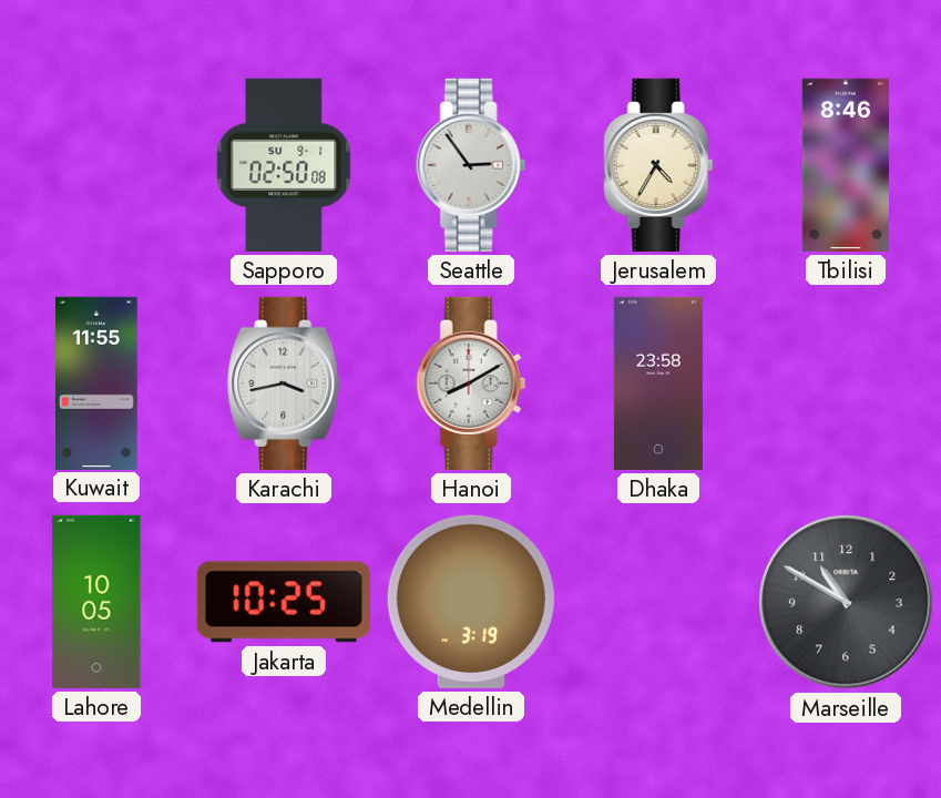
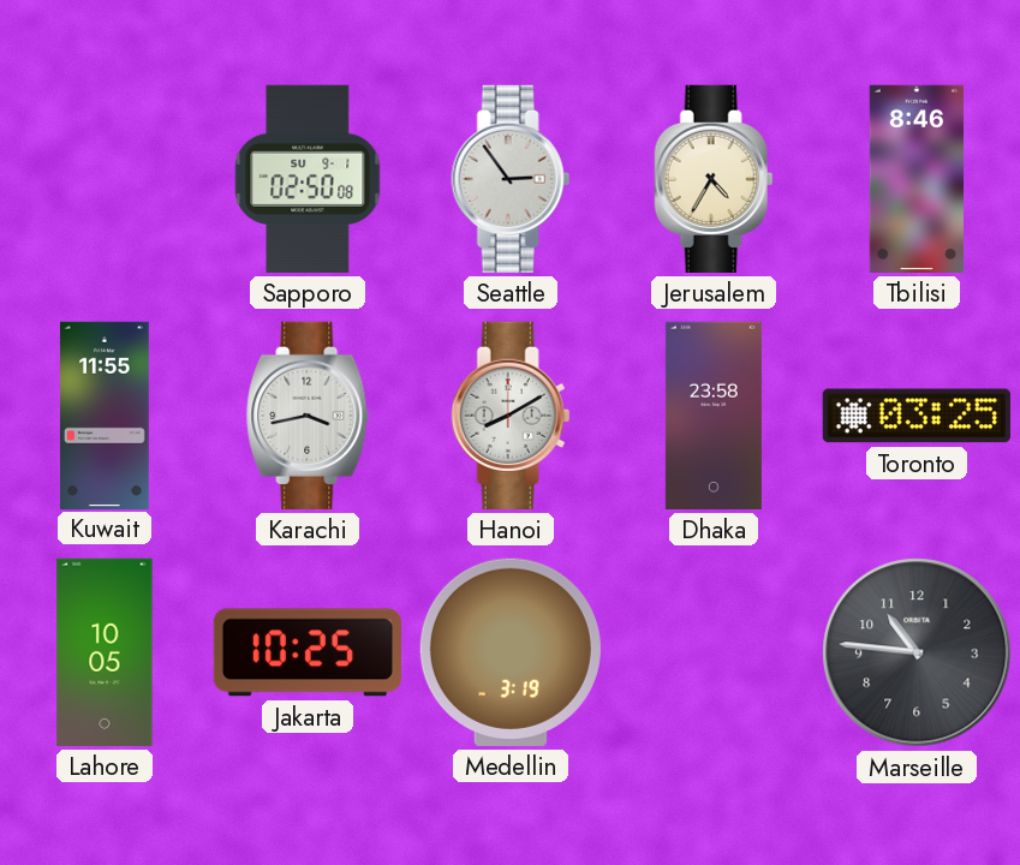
Toronto: none -> 03:25
Marseille: 10:50 -> 10:46
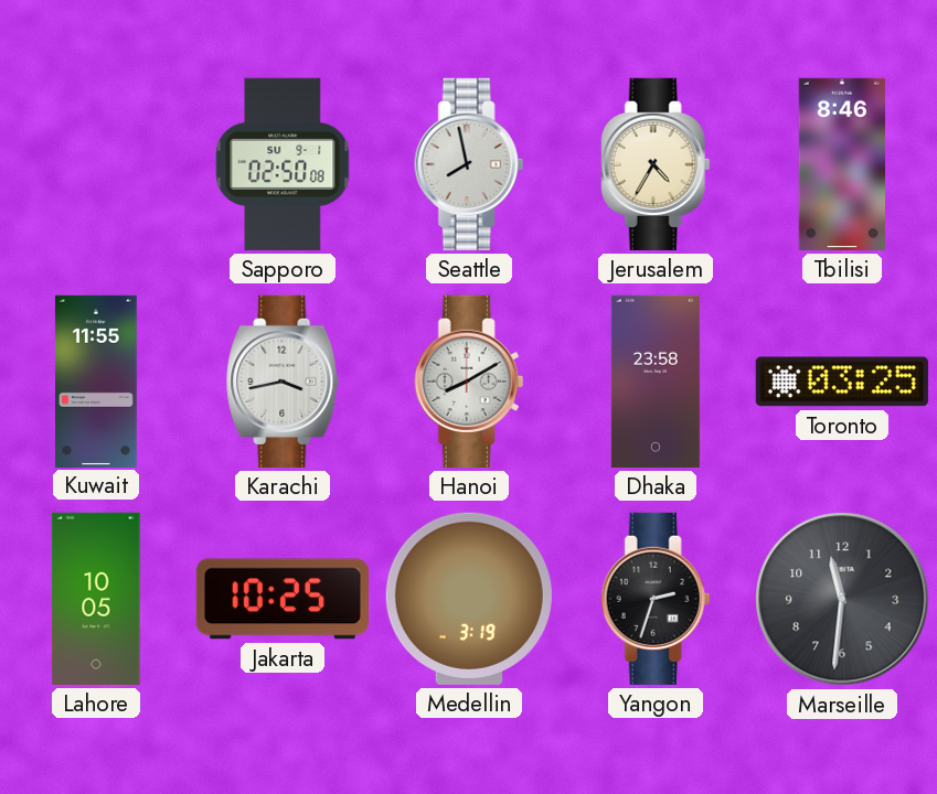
Seattle: 2:54 -> 7:58
Yangon: none -> 2:33
Marseille: 10:46 -> 11:31
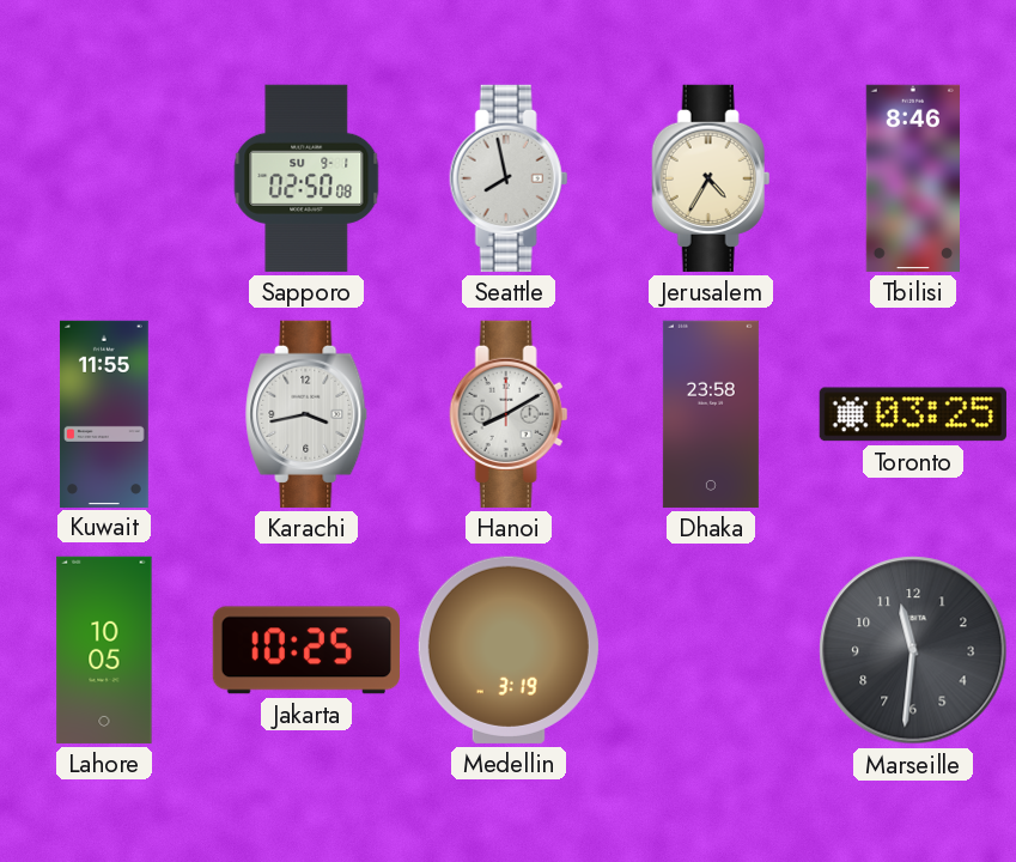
Yangon: 2:33 -> none
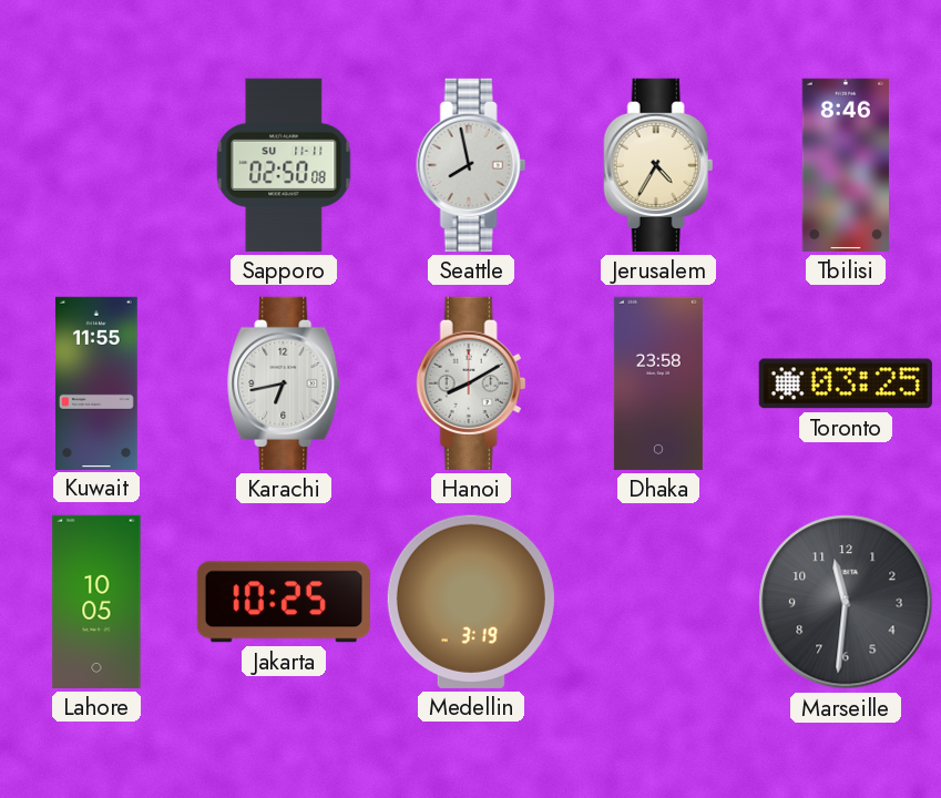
Sapporo date: SU 9-1 -> SU 11-11
Karachi: 3:43 -> 6:43
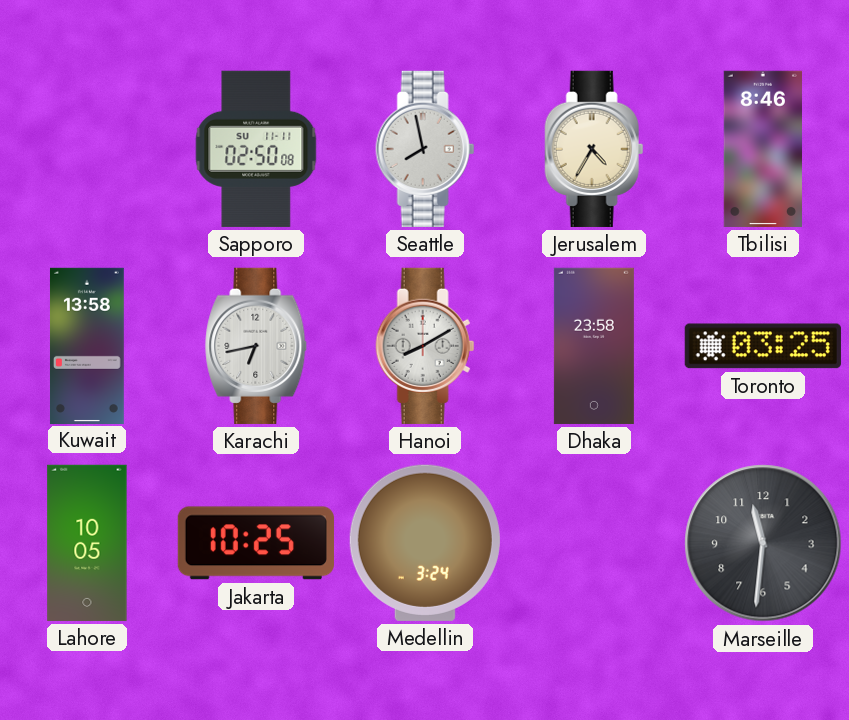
Kuwait: 11:55 -> 13:58
Medellin: 3:19 -> 3:24
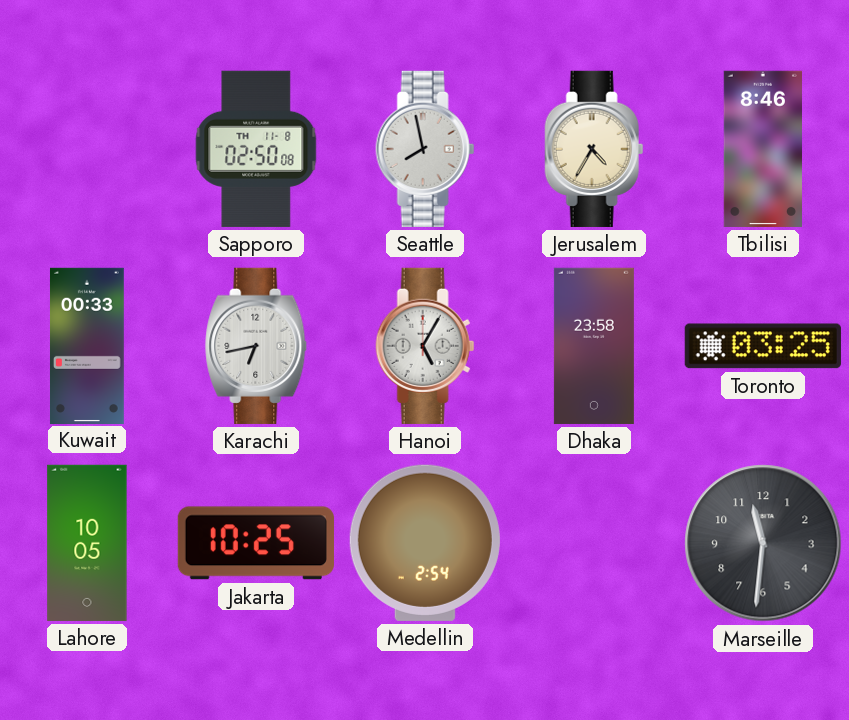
Sapporo date: SU 11-11 -> TH 11-8
Kuwait: 13:58 -> 00:33
Hanoi: 8:10 -> 5:05
Medellin: 3:24 -> 2:54
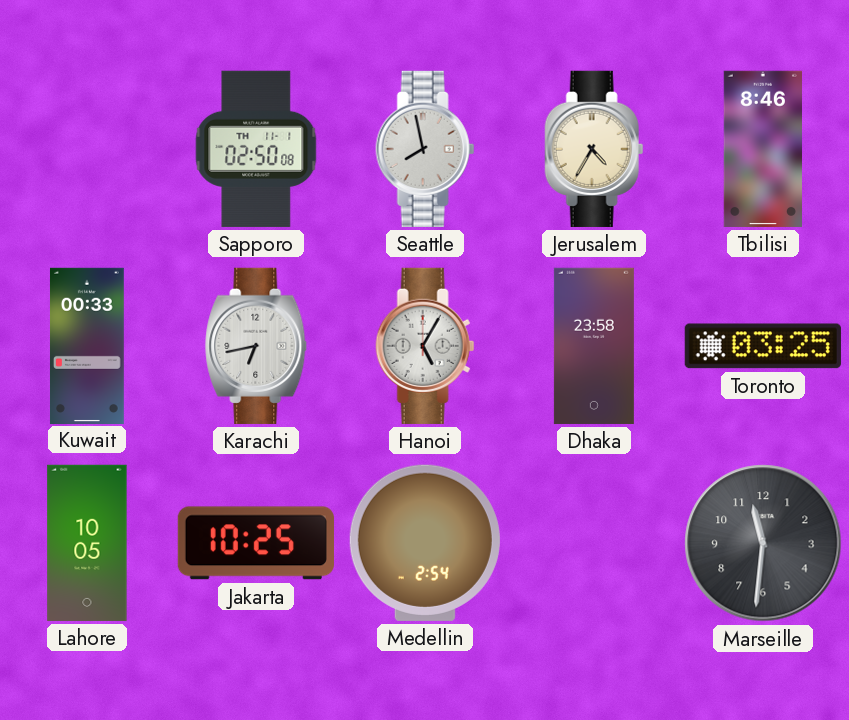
Sapporo date: TH 11-8 -> TH 11-1
